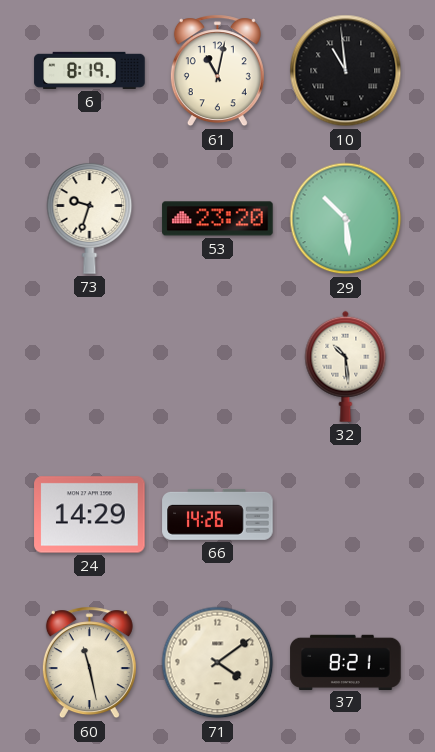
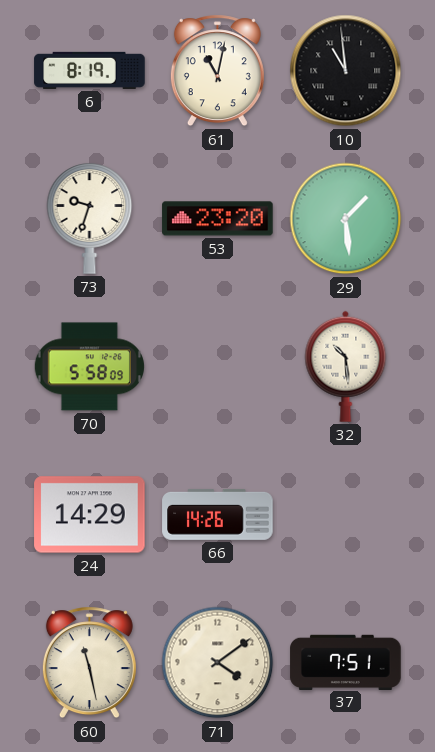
29: 10:29 -> 1:29
70: none -> 5:58
37: 8:21 -> 7:51
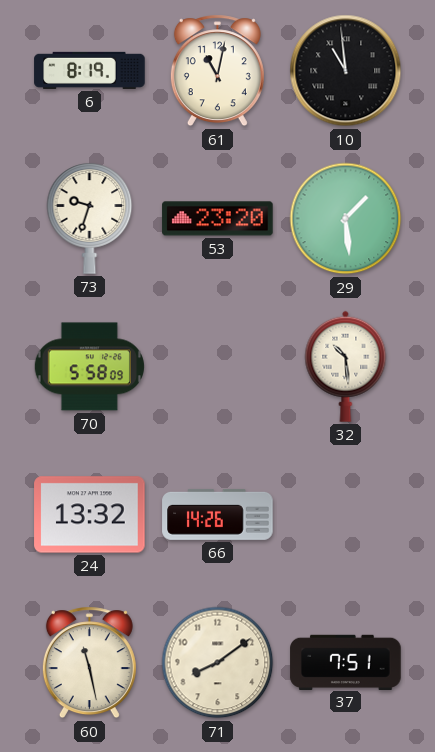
24: 14:29 -> 13:32
71: 4:09 -> 8:09
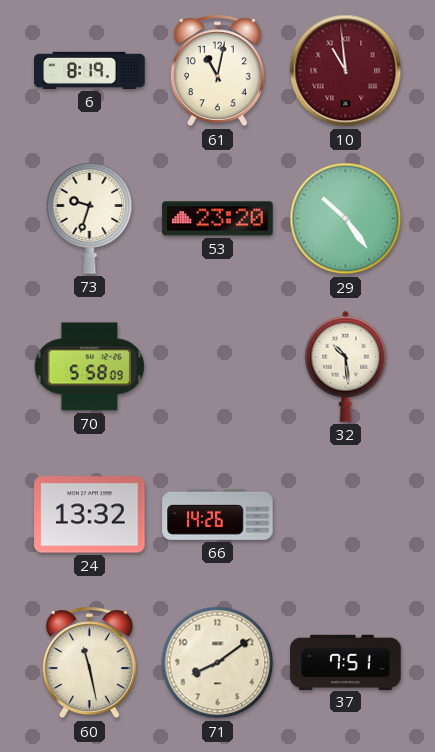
10 dial: black -> burgundy
29: 1:29 -> 10:24
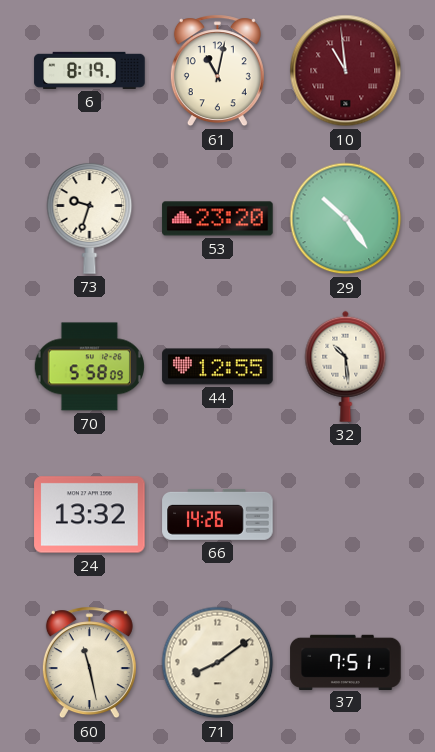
44: none -> 12:55
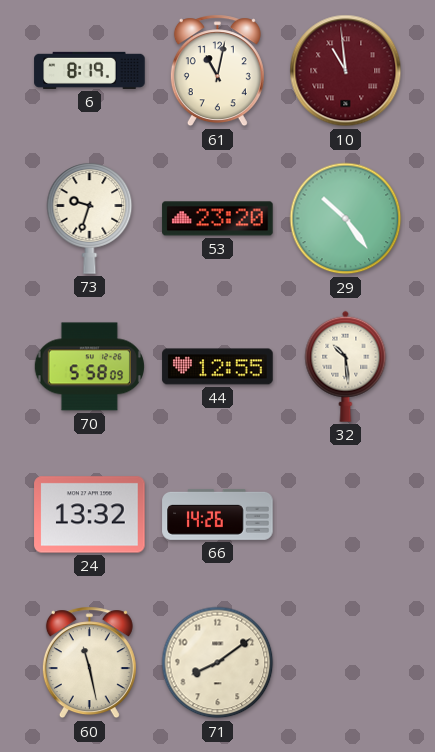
37: 7:51 -> none
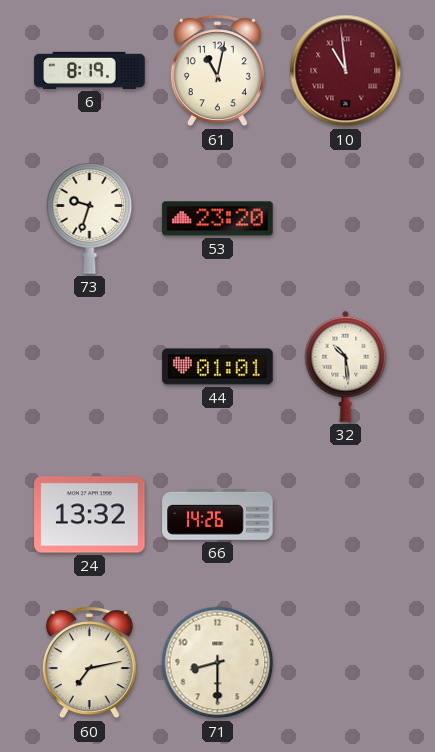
29: 10:24 -> none
70: 5:58 -> none
44: 12:55 -> 01:01
60: 11:28 -> 7:13
71: 8:09 -> 8:30
